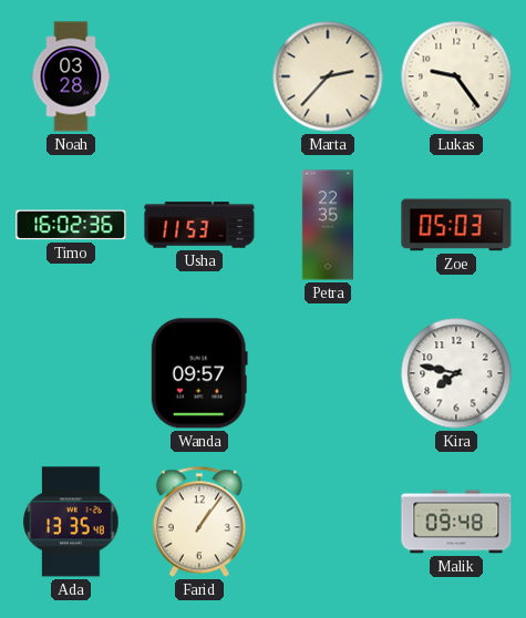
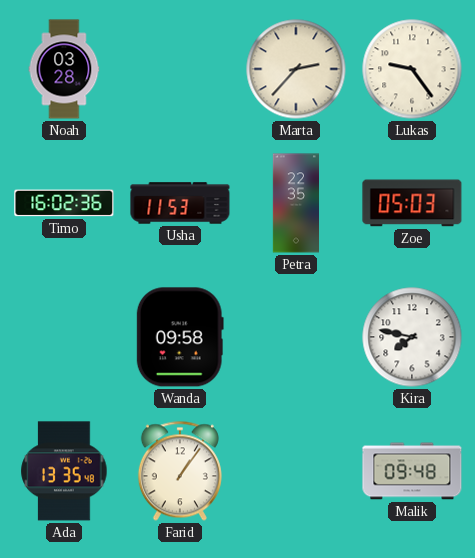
Wanda: 09:57 -> 09:58
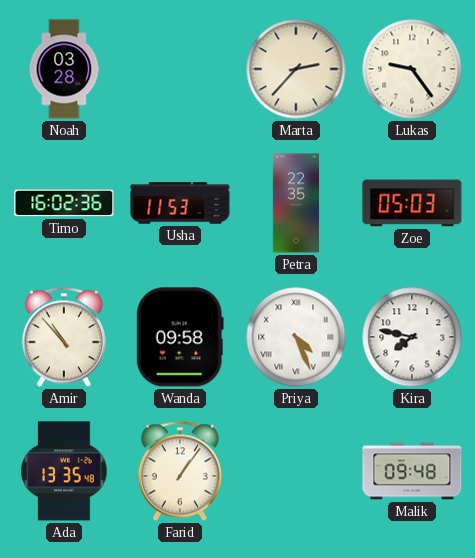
Amir: none -> 10:53
Priya: none -> 4:26
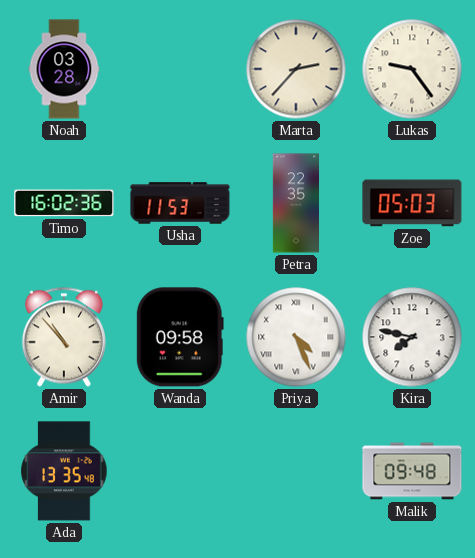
Farid: 1:06 -> none
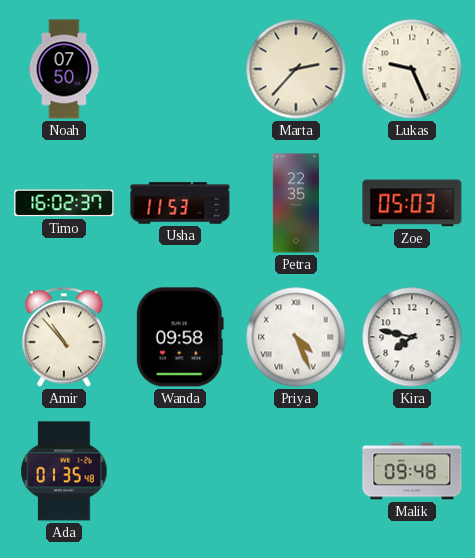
Noah: 03:28 -> 07:50
Lukas: 9:24 -> 9:26
Timo: 16:02:36 -> 16:02:37
Ada: 13:35 -> 01:35
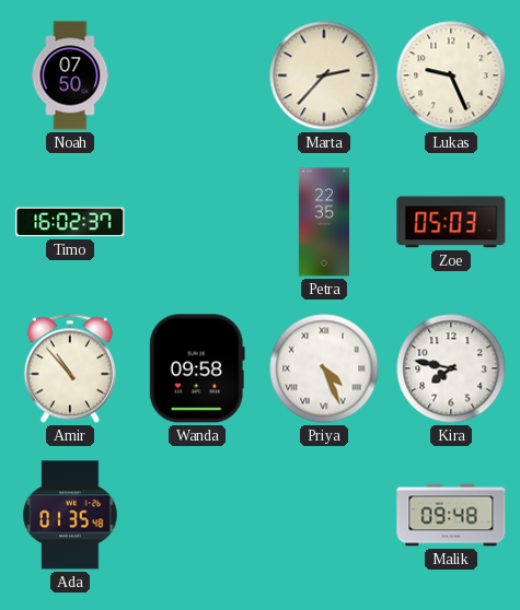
Usha: 11:53 -> none
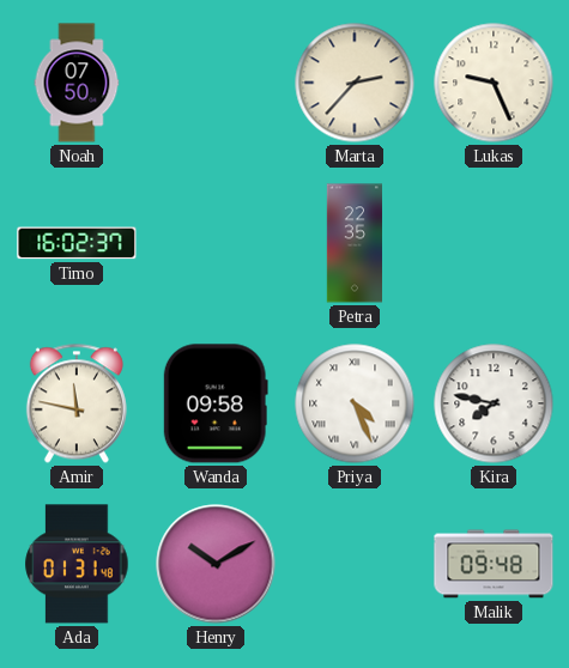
Zoe: 05:03 -> none
Amir: 10:53 -> 11:47
Ada: 01:35 -> 01:31
Henry: none -> 10:10
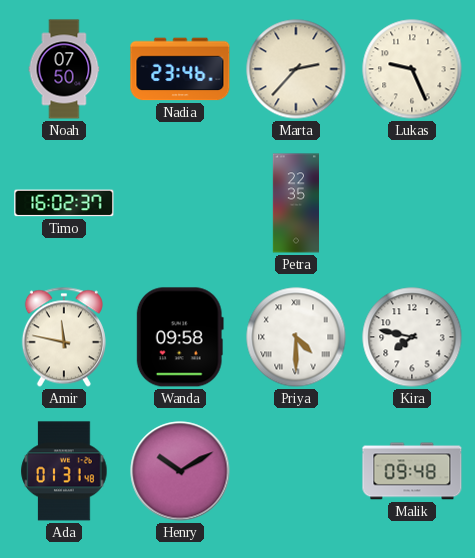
Nadia: none -> 23:46
Priya: 4:26 -> 4:30
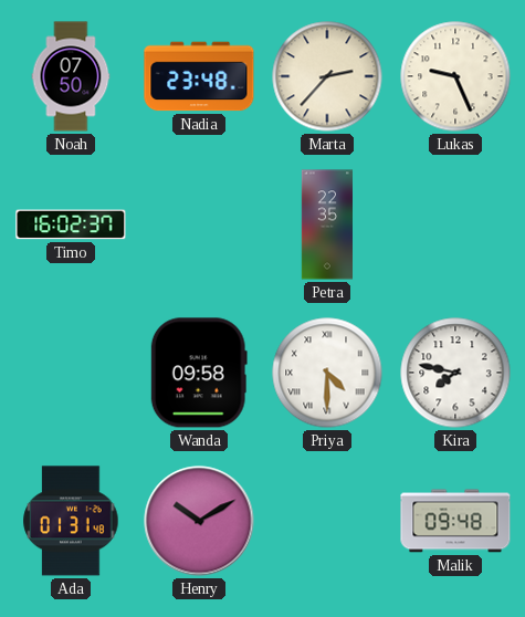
Nadia: 23:46 -> 23:48
Amir: 11:47 -> none
